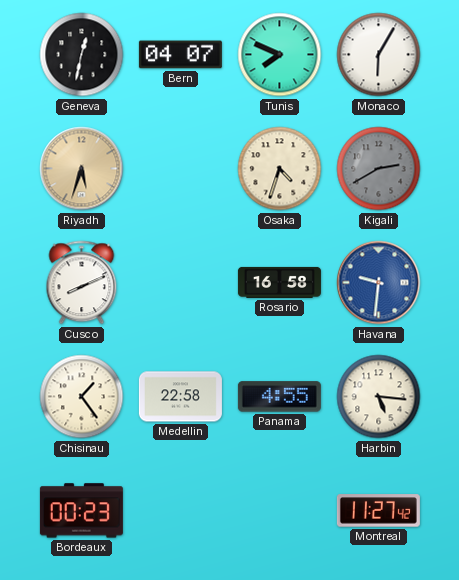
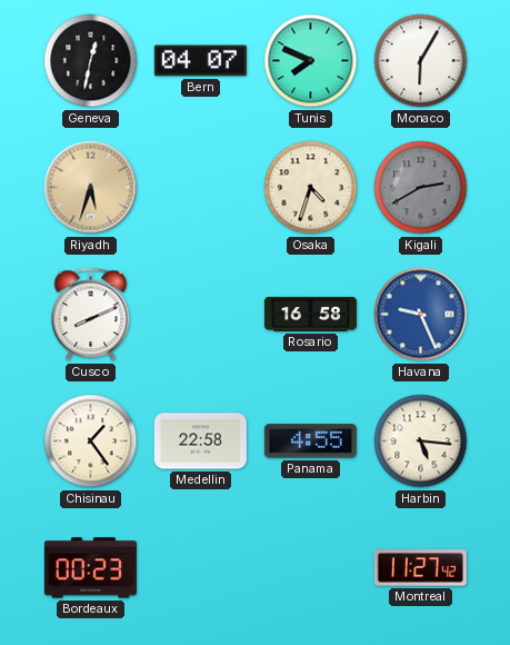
Havana: 9:31 -> 9:26
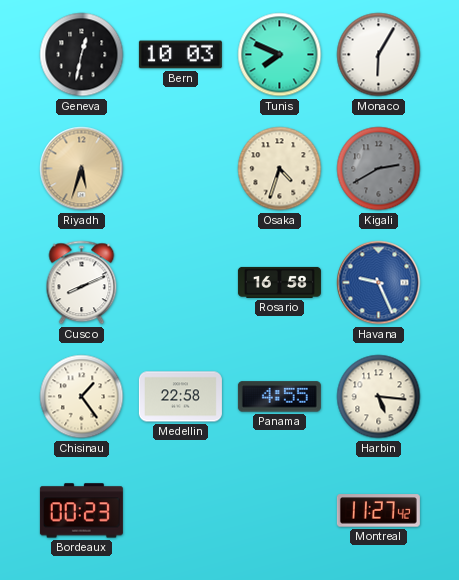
Bern: 04:07 -> 10:03
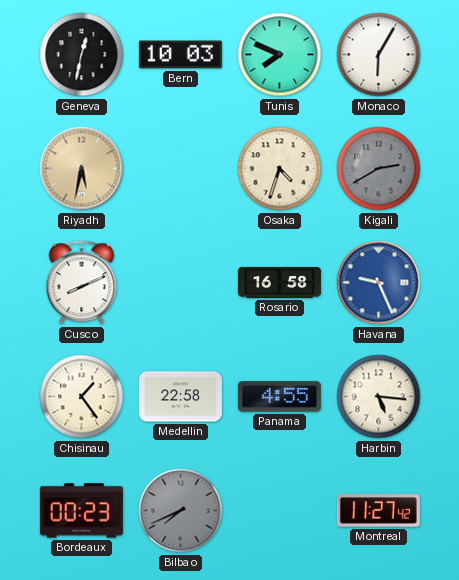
Riyadh: 5:33 -> 5:32
Bilbao: none -> 7:41
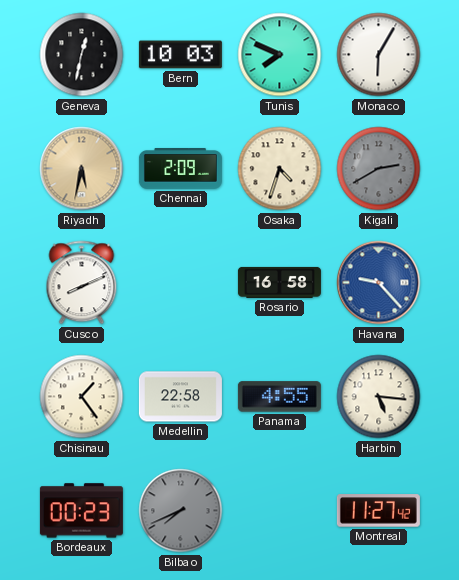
Chennai: none -> 2:09
Havana: 9:26 -> 9:23
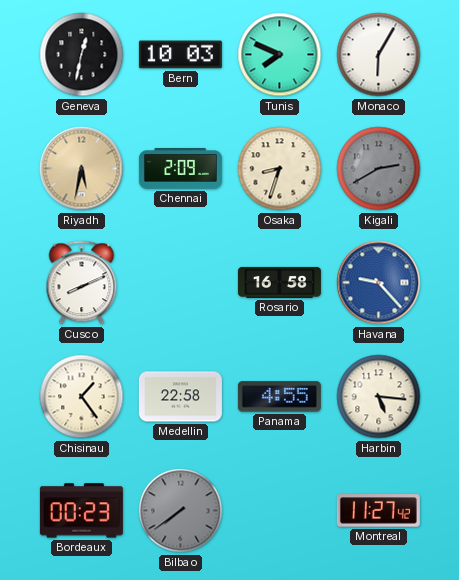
Osaka: 4:33 -> 8:33
Bilbao: 7:41 -> 7:39
